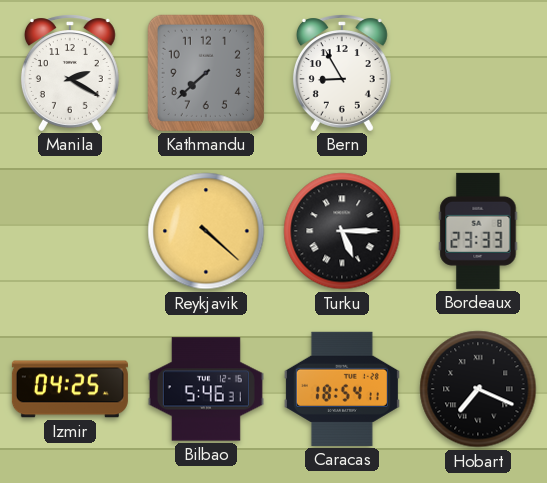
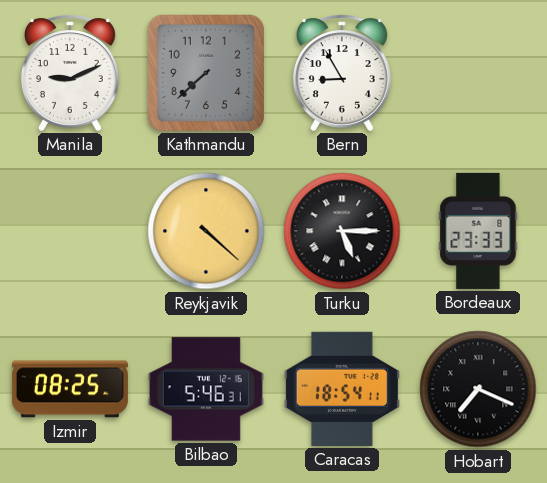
Manila: 2:20 -> 9:11
Izmir: 04:25 -> 08:25
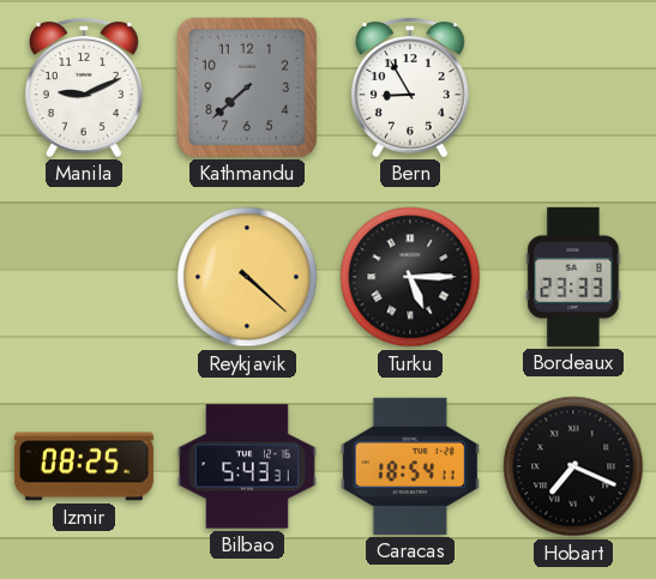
Bilbao: 5:46 -> 5:43
